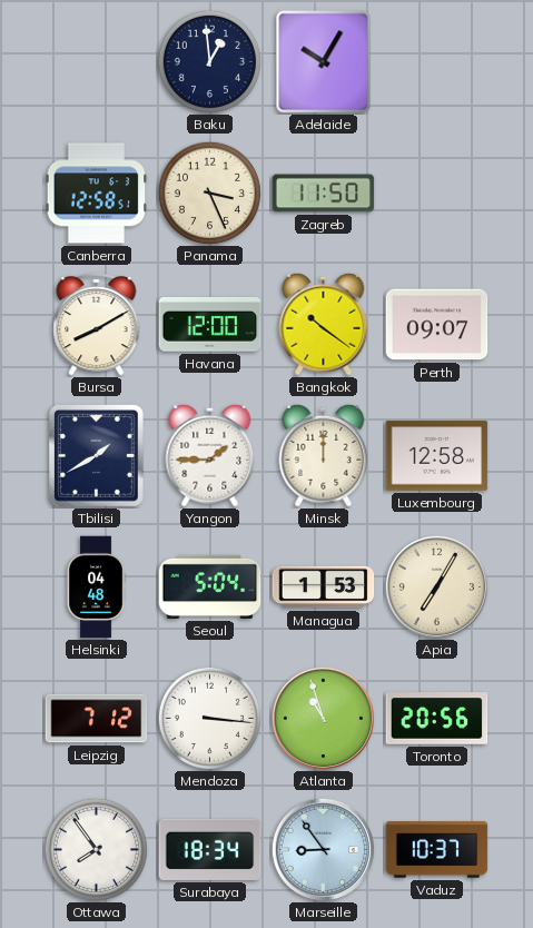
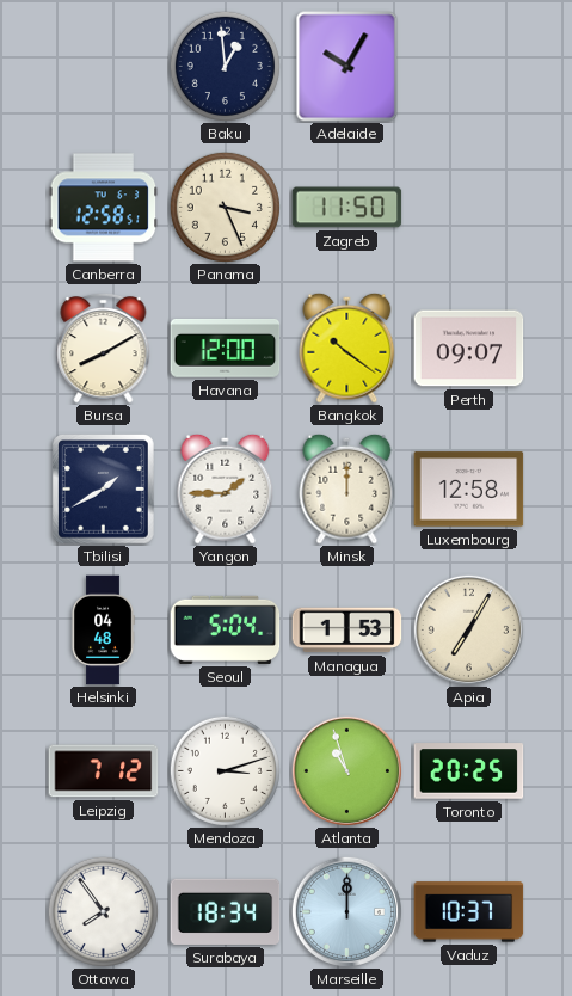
Mendoza: 3:16 -> 3:12
Toronto: 20:56 -> 20:25
Marseille: 8:54 -> 12:00
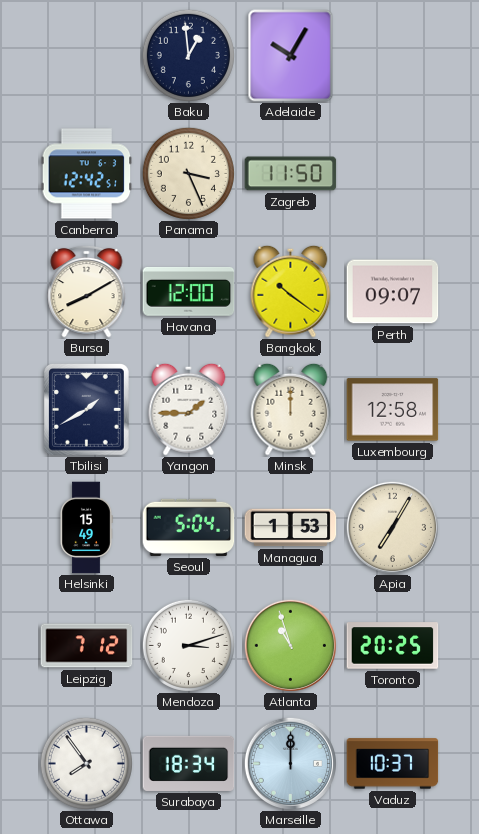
Canberra: 12:58 -> 12:42
Helsinki: 04:48 -> 15:49
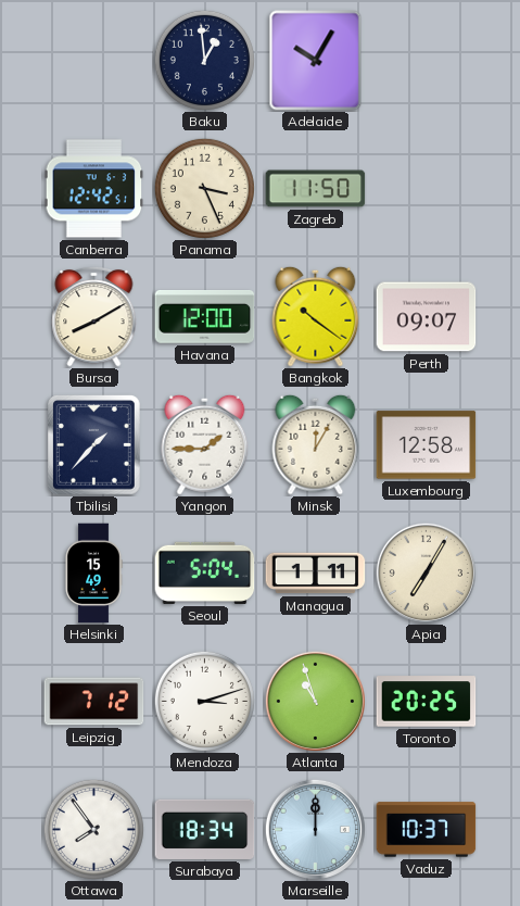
Tbilisi: 1:40 -> 1:37
Minsk: 12:00 -> 12:05
Managua: 1:53 -> 1:11
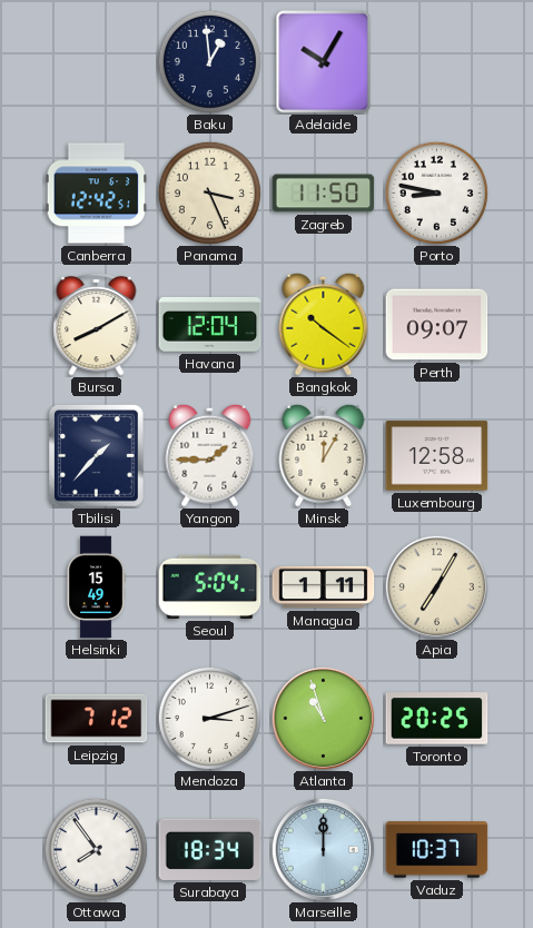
Porto: none -> 8:47
Havana: 12:00 -> 12:04
